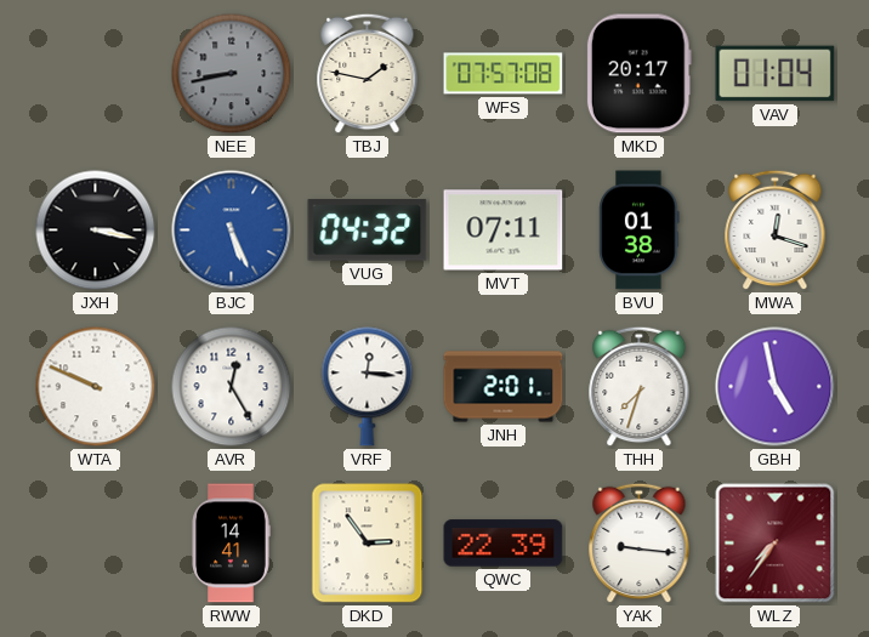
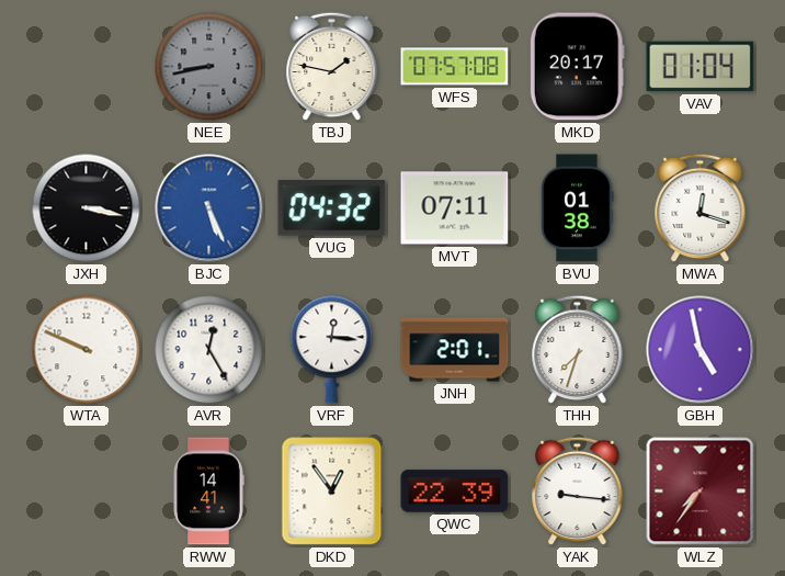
DKD: 2:54 -> 12:54
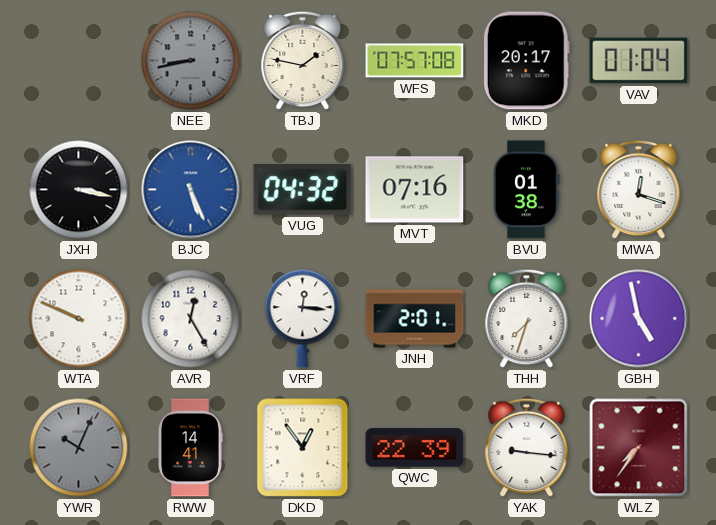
MVT: 07:11 -> 07:16
YWR: none -> 10:04
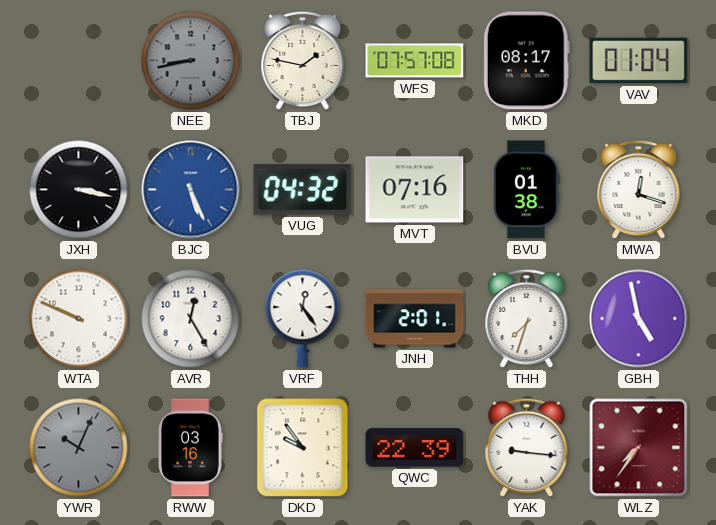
MKD: 20:17 -> 08:17
VRF: 12:16 -> 12:24
RWW: 14:41 -> 03:16
DKD: 12:54 -> 9:54
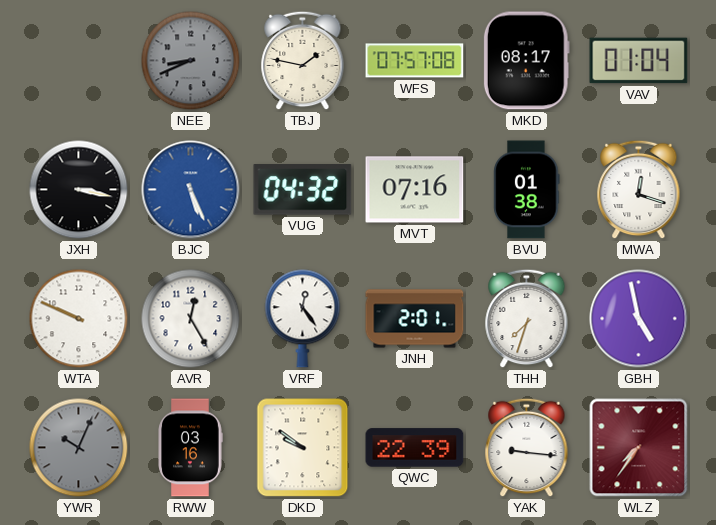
NEE: 8:43 -> 8:41
DKD: 9:54 -> 9:51
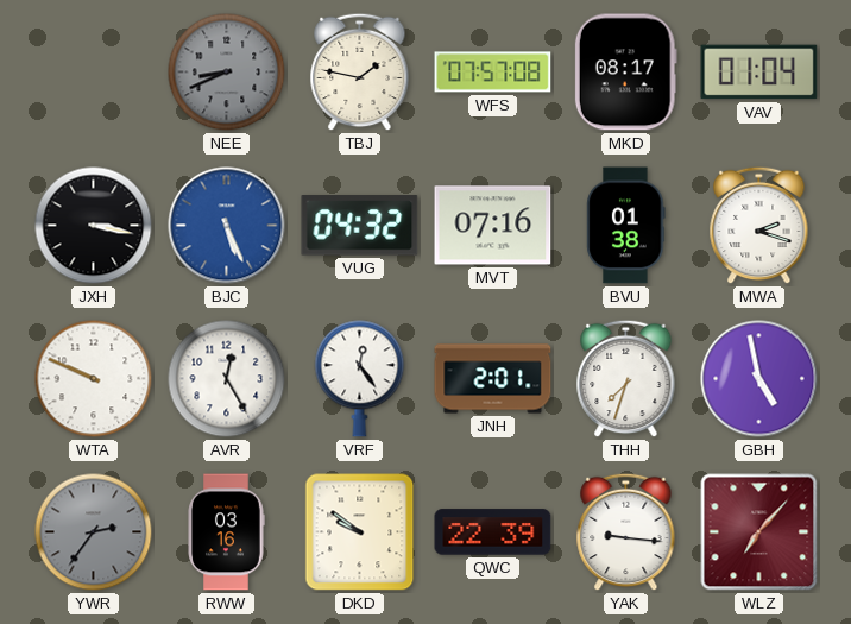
MWA: 12:18 -> 2:18
YWR: 10:04 -> 2:36
WLZ: 7:36 -> 7:07
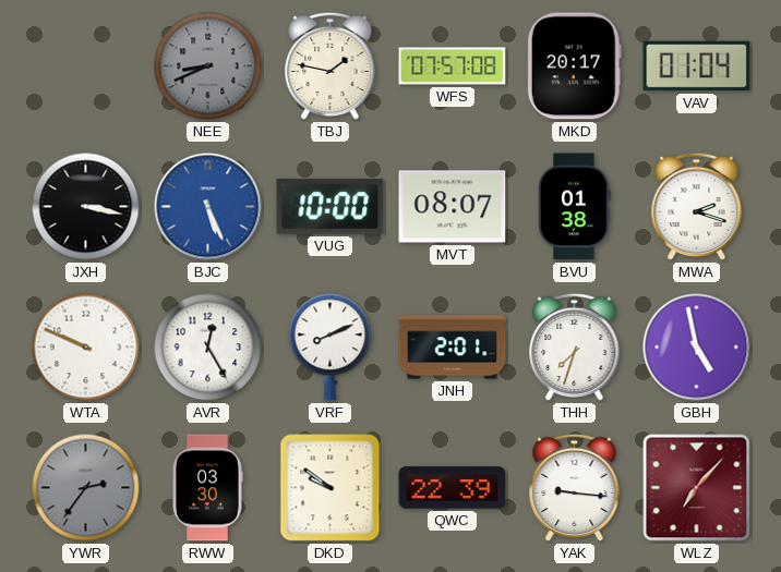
MKD: 08:17 -> 20:17
VUG: 04:32 -> 10:00
MVT: 07:16 -> 08:07
VRF: 12:24 -> 8:11
RWW: 03:16 -> 03:30
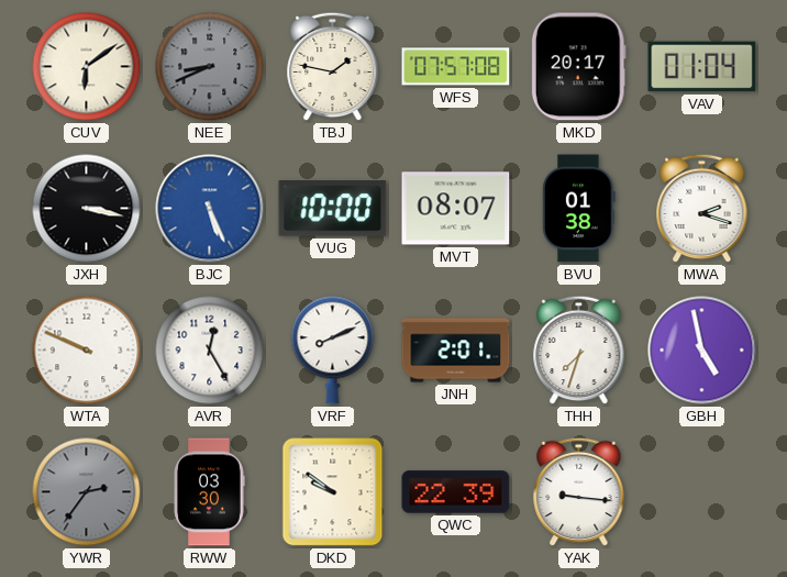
CUV: none -> 6:09
WLZ: 7:07 -> none
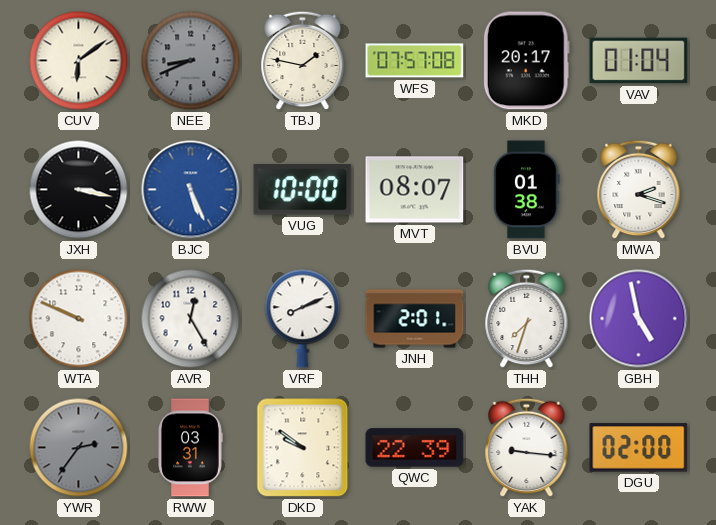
RWW: 03:30 -> 03:31
DGU: none -> 02:00
